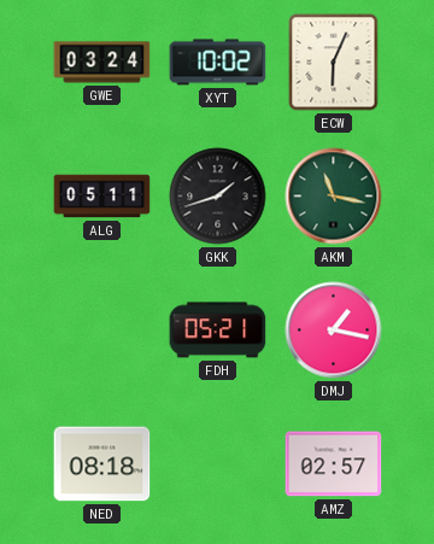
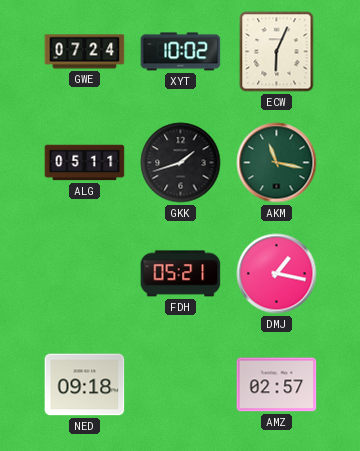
GWE: 03:24 -> 07:24
NED: 08:18 -> 09:18
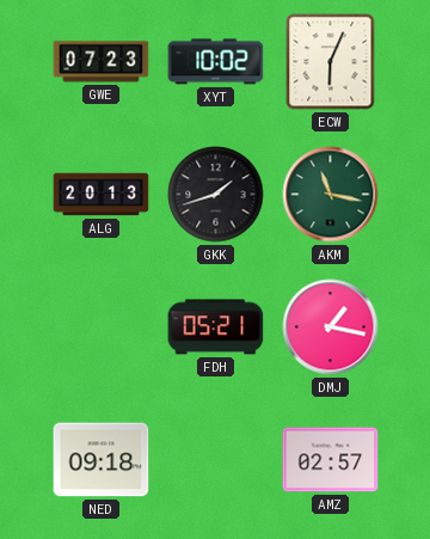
GWE: 07:24 -> 07:23
ALG: 05:11 -> 20:13
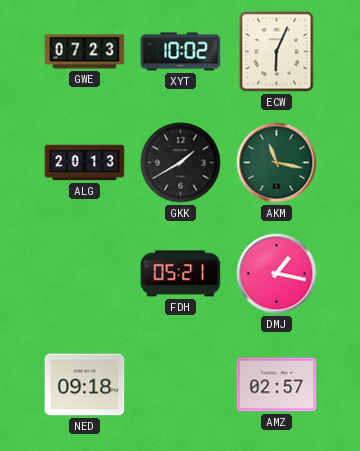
GKK: 1:42 -> 1:40
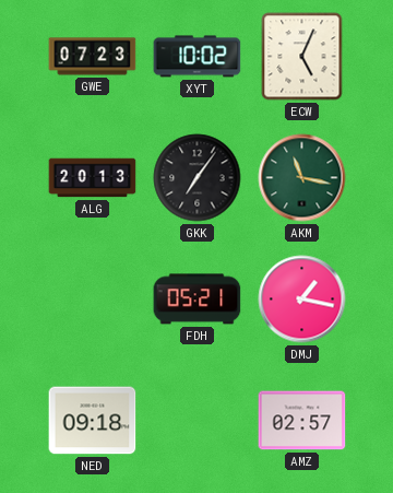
ECW: 6:04 -> 5:04
GKK: 1:40 -> 7:06
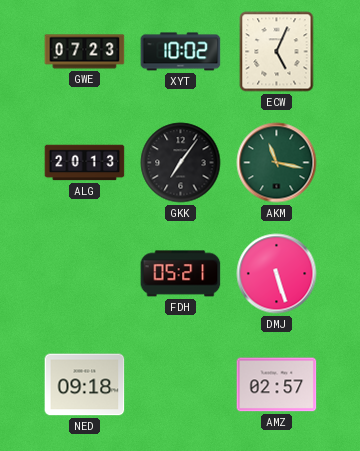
DMJ: 1:17 -> 5:27
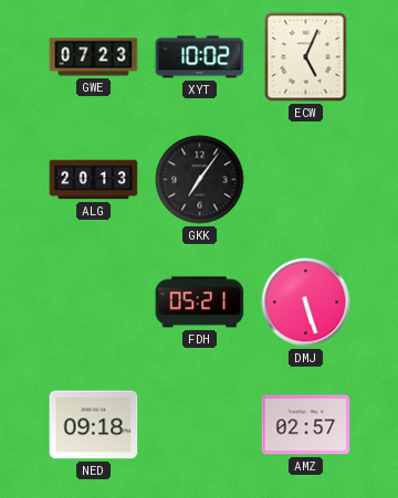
AKM: 11:17 -> none
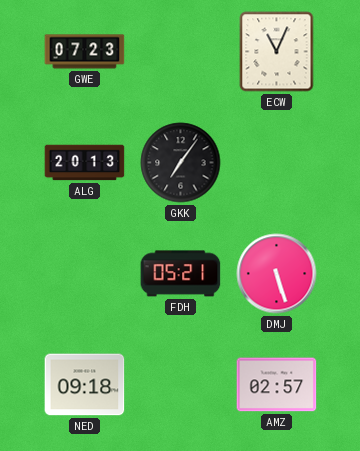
XYT: 10:02 -> none
ECW: 5:04 -> 11:04
